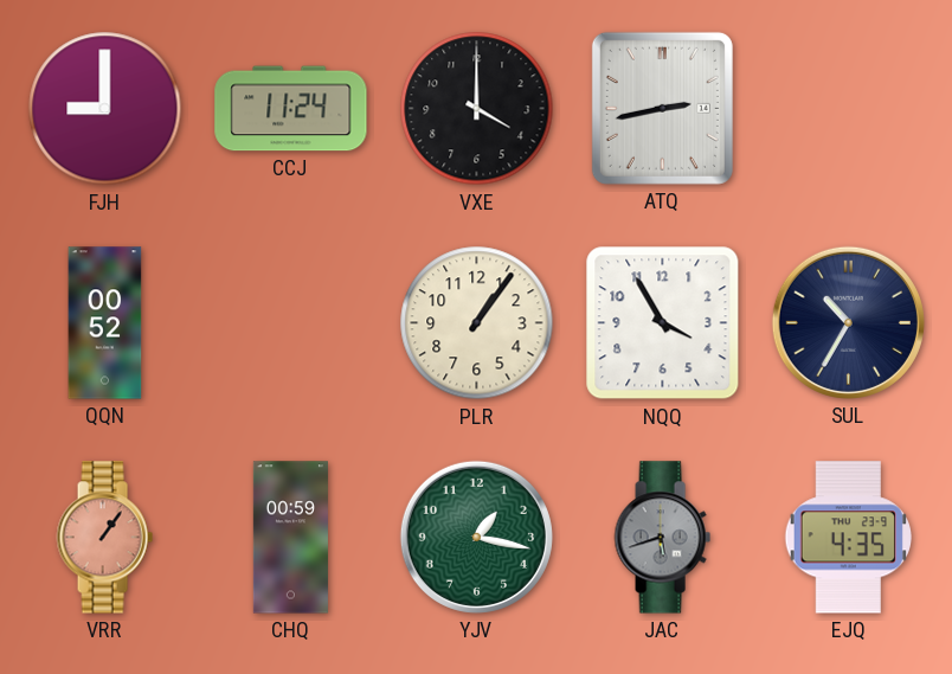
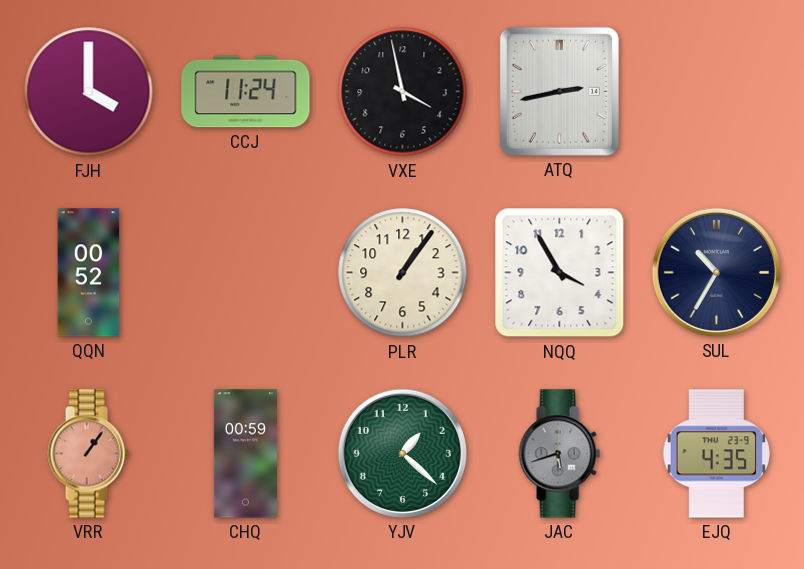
FJH: 9:00 -> 4:00
VXE: 4:00 -> 3:58
YJV: 1:17 -> 1:22
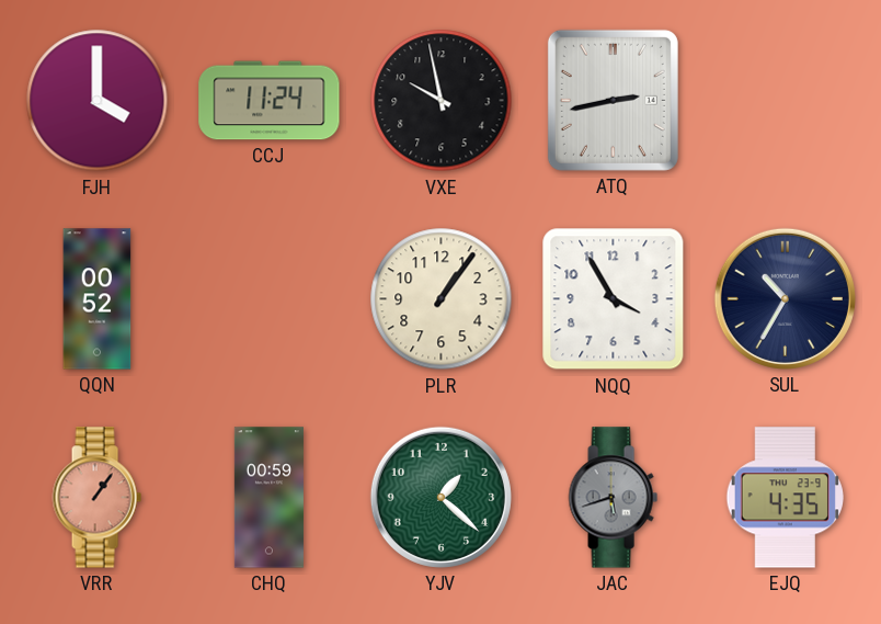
VXE: 3:58 -> 9:58
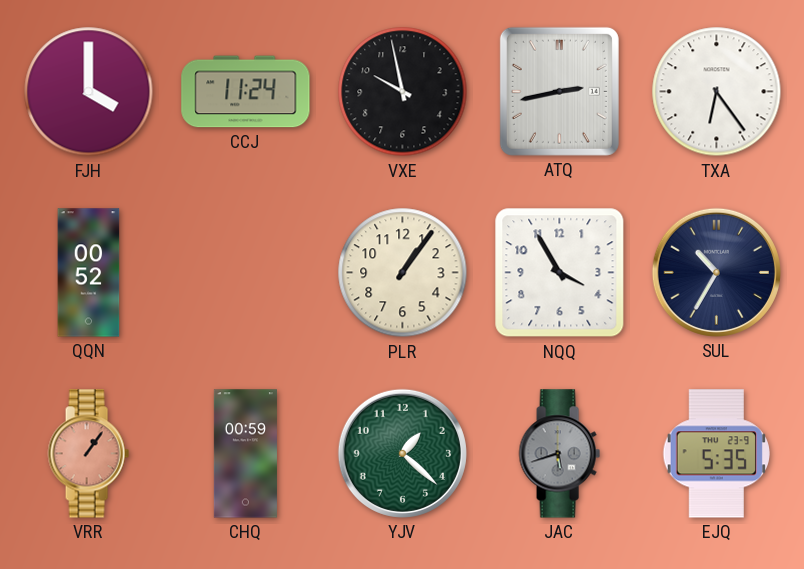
TXA: none -> 6:24
EJQ: 4:35 -> 5:35
